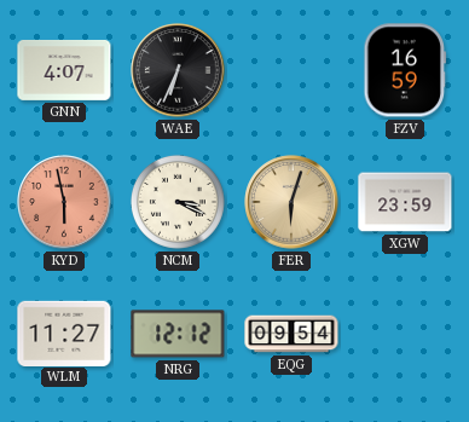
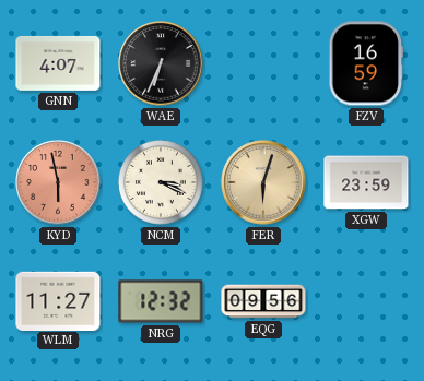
NRG: 12:12 -> 12:32
EQG: 09:54 -> 09:56
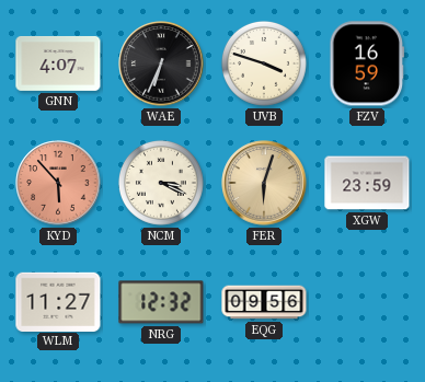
UVB: none -> 3:48
KYD: 5:58 -> 5:53
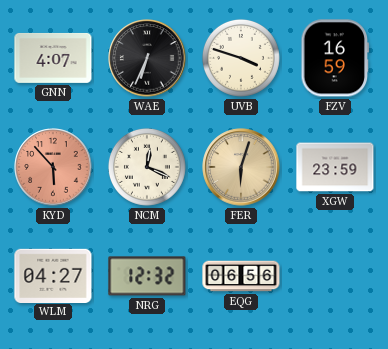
NCM: 3:19 -> 12:19
WLM: 11:27 -> 04:27
EQG: 09:56 -> 06:56
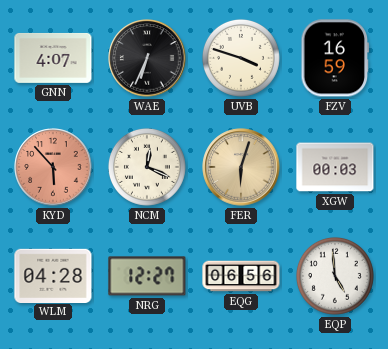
XGW: 23:59 -> 00:03
WLM: 04:27 -> 04:28
NRG: 12:32 -> 12:27
EQP: none -> 4:59
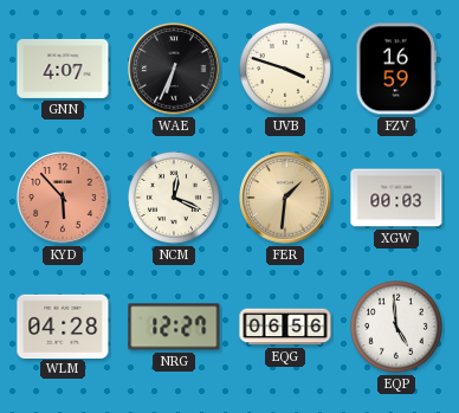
FER: 6:03 -> 1:31
